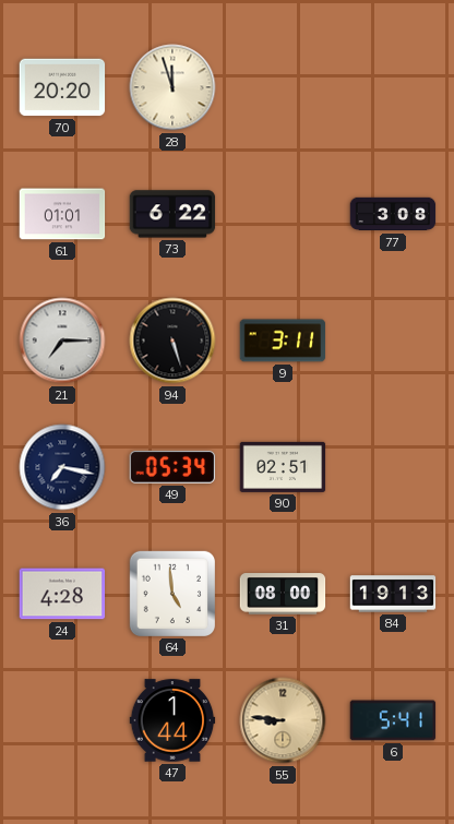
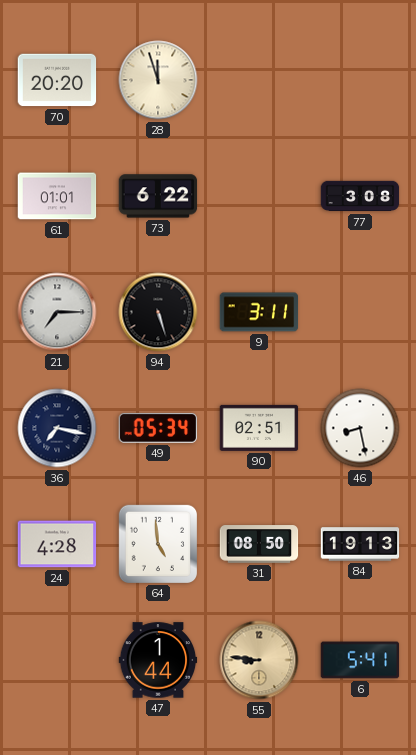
46: none -> 8:28
31: 08:00 -> 08:50
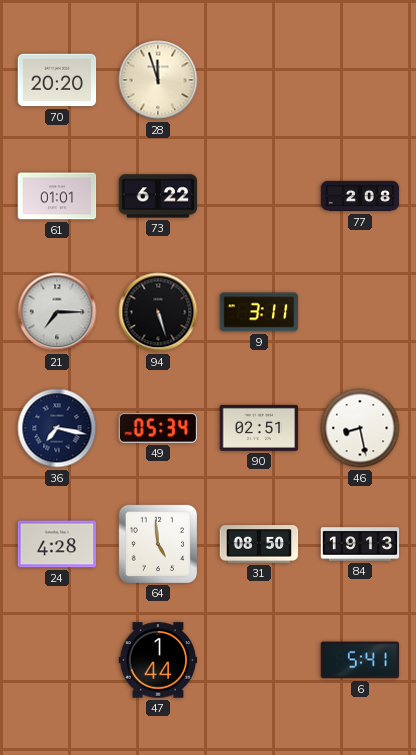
77: 3:08 -> 2:08
55: 8:46 -> none
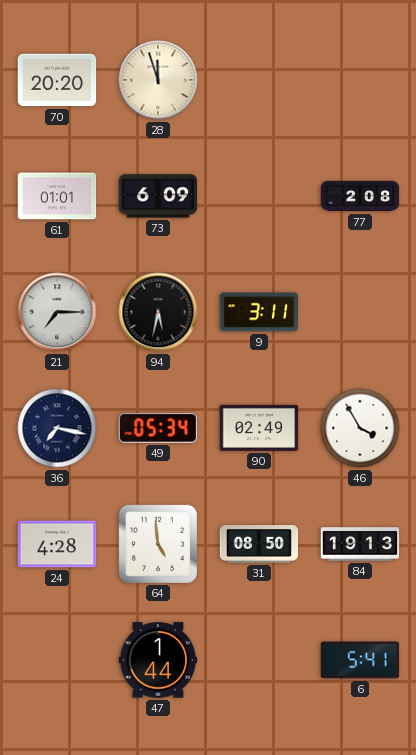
73: 6:22 -> 6:09
94: 5:27 -> 5:32
90: 02:51 -> 02:49
46: 8:28 -> 3:55
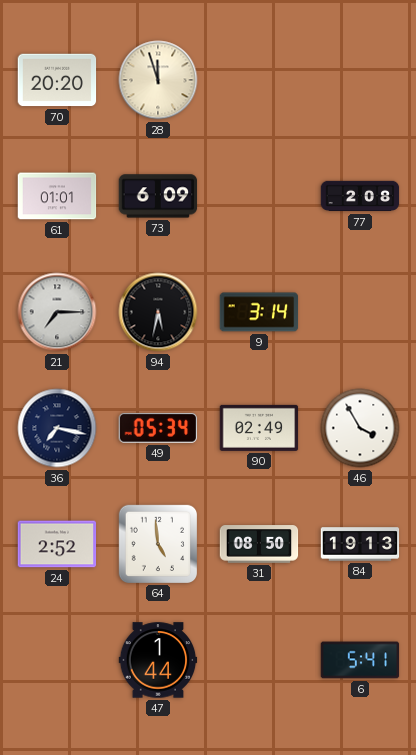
9: 3:11 -> 3:14
24: 4:28 -> 2:52
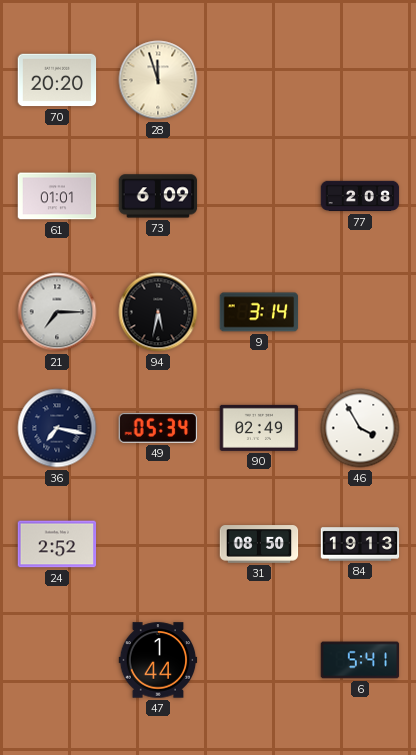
64: 4:59 -> none
